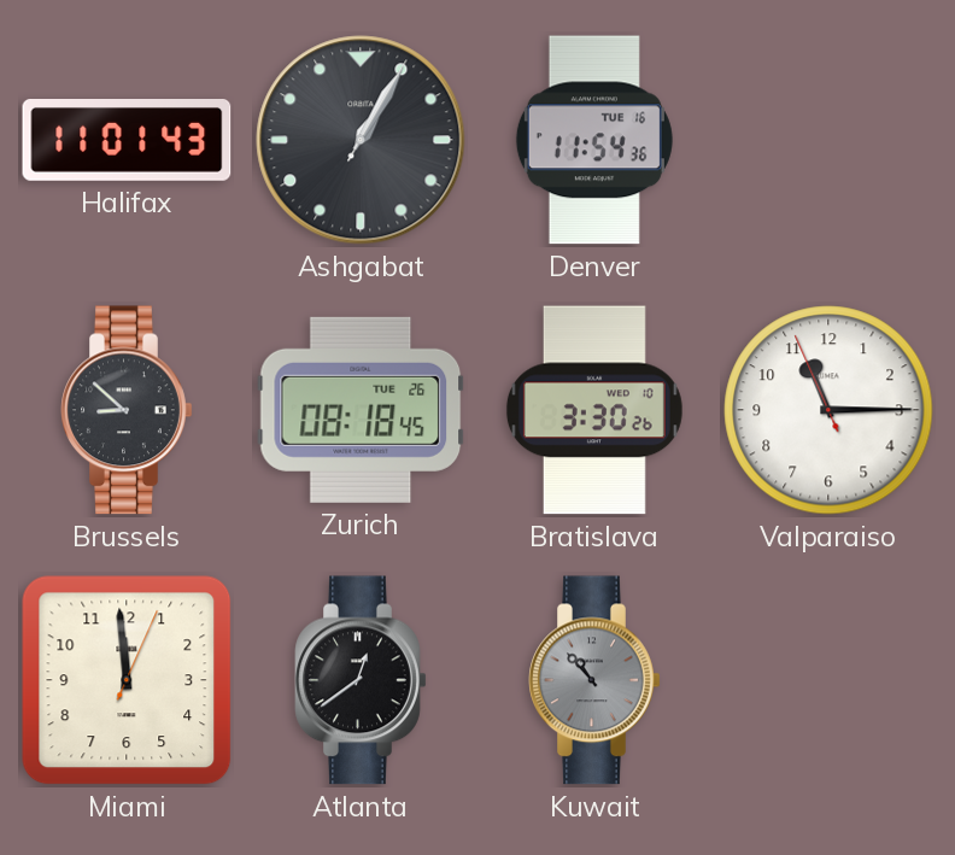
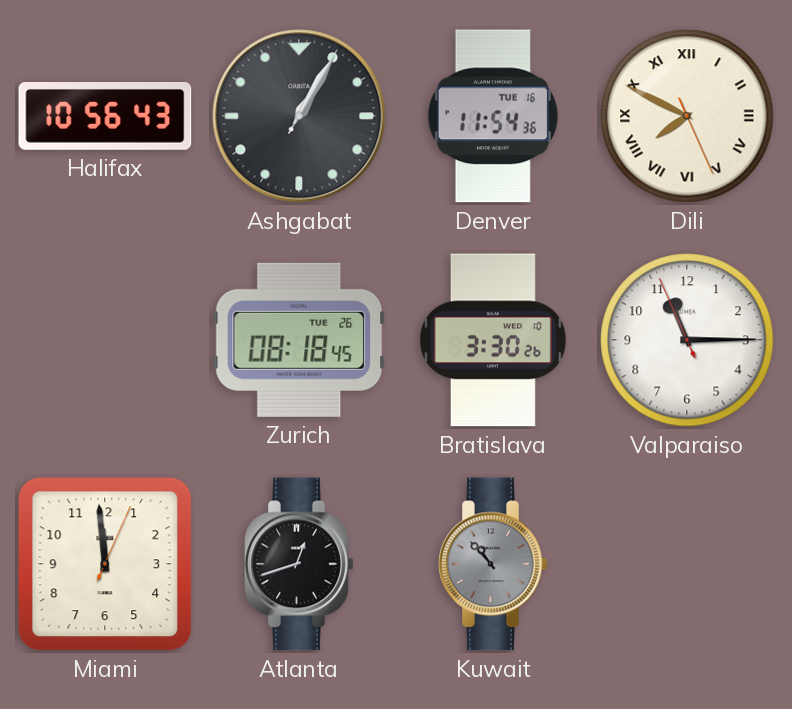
Halifax: 11:01 -> 10:56
Dili: none -> 7:49
Brussels: 8:52 -> none
Atlanta: 12:39 -> 12:42
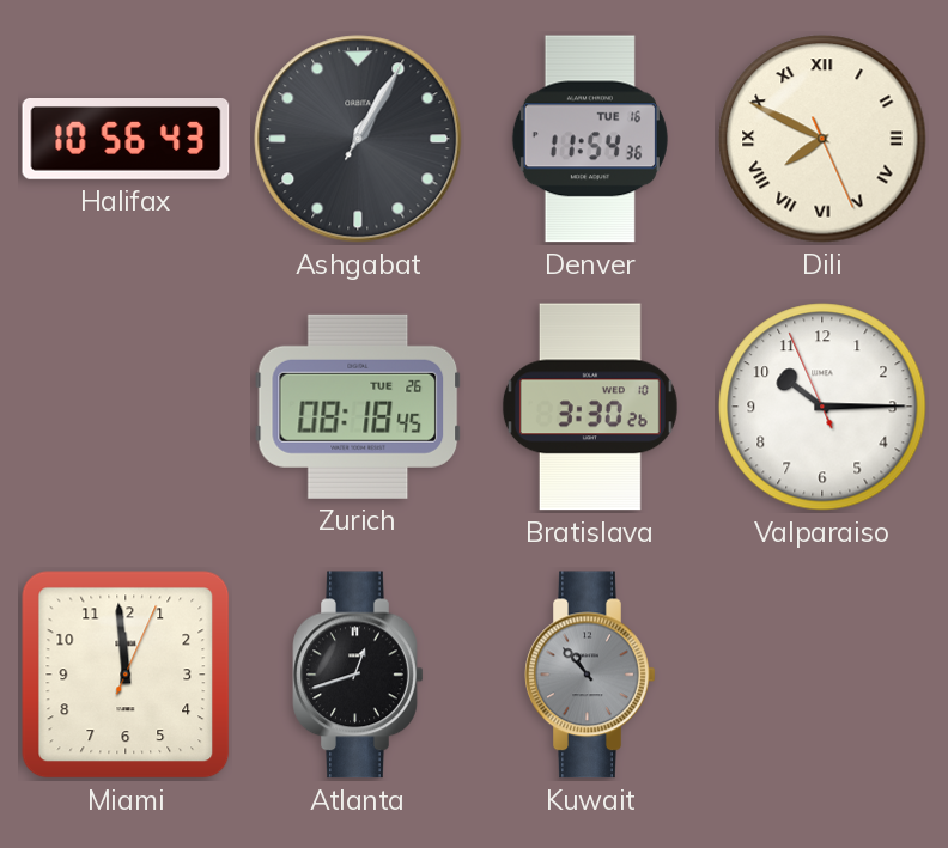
Valparaiso: 11:14 -> 10:14
